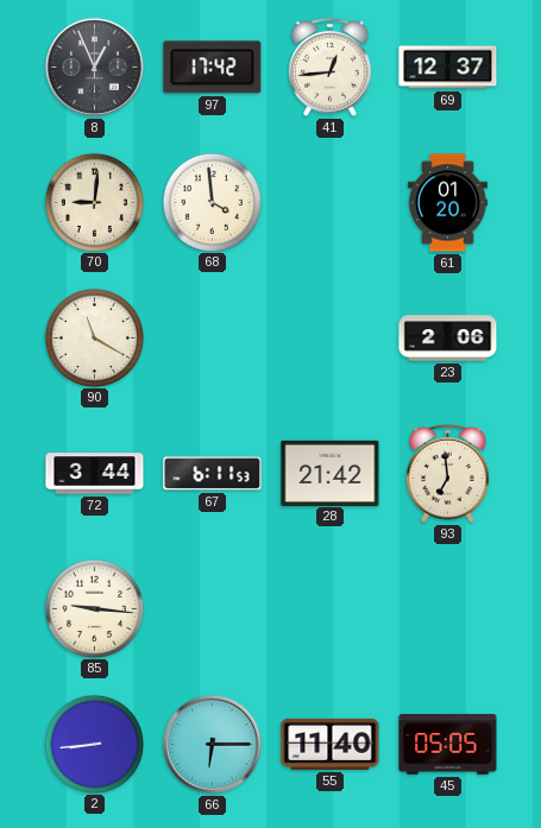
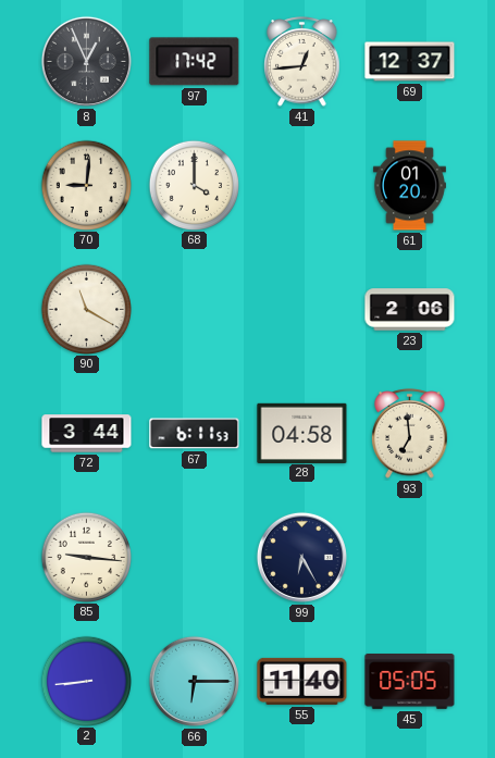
68: 3:59 -> 4:00
28: 21:42 -> 04:58
99: none -> 6:25
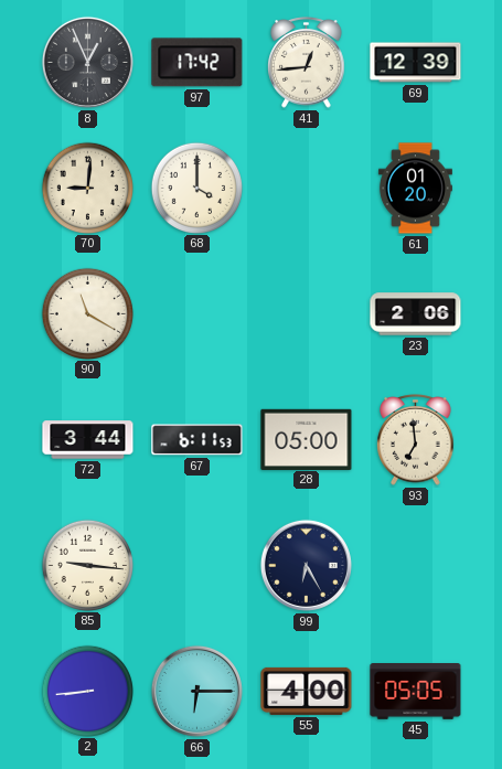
69: 12:37 -> 12:39
28: 04:58 -> 05:00
55: 11:40 -> 4:00
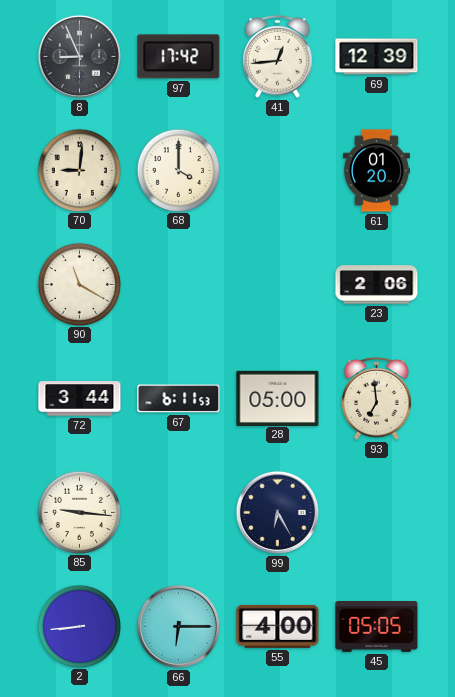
8: 12:56 -> 8:56
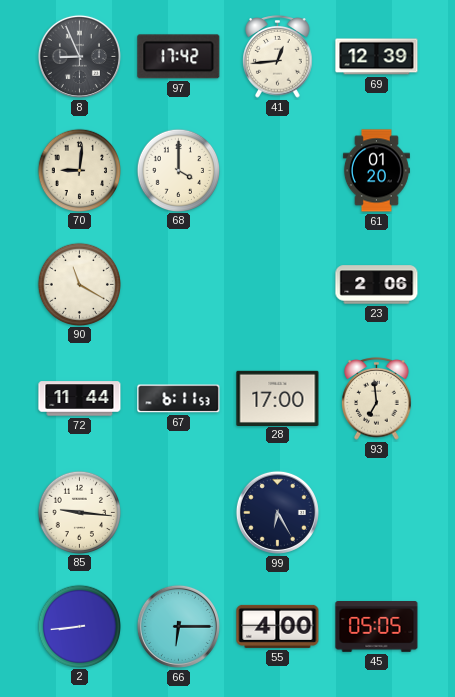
72: 3:44 -> 11:44
28: 05:00 -> 17:00
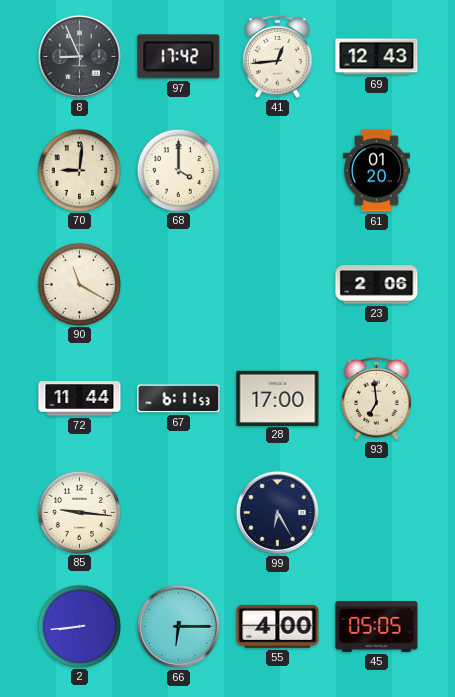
69: 12:39 -> 12:43
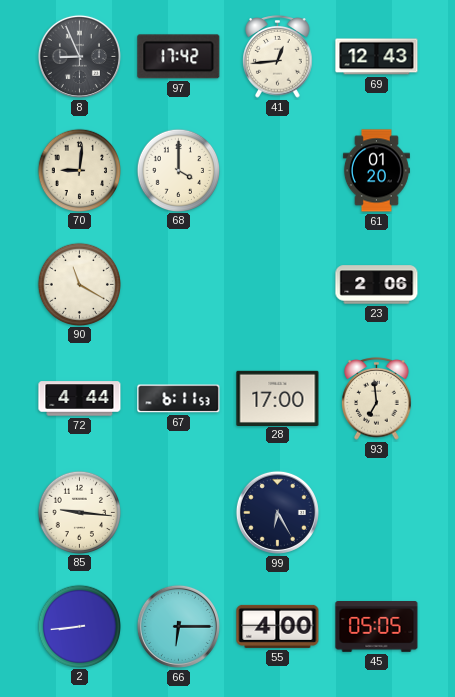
72: 11:44 -> 4:44
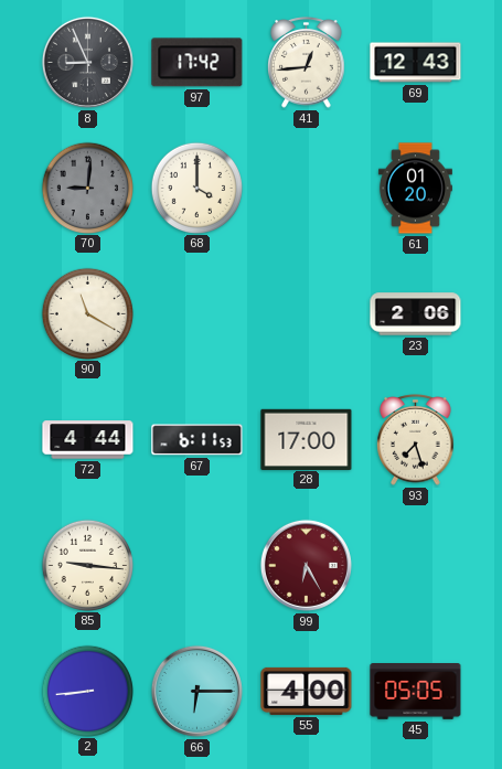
70 dial: cream -> grey
93: 6:59 -> 7:27
99 dial: navy -> burgundy
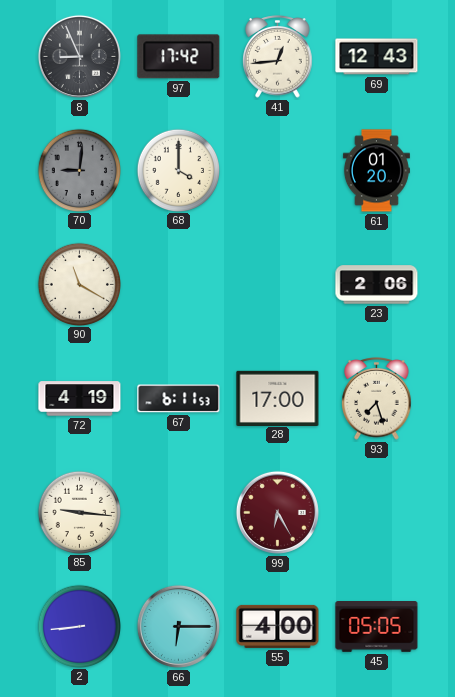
72: 4:44 -> 4:19
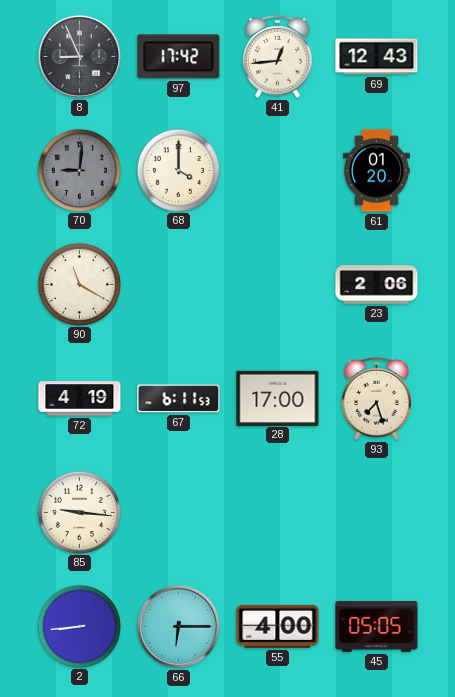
99: 6:25 -> none
